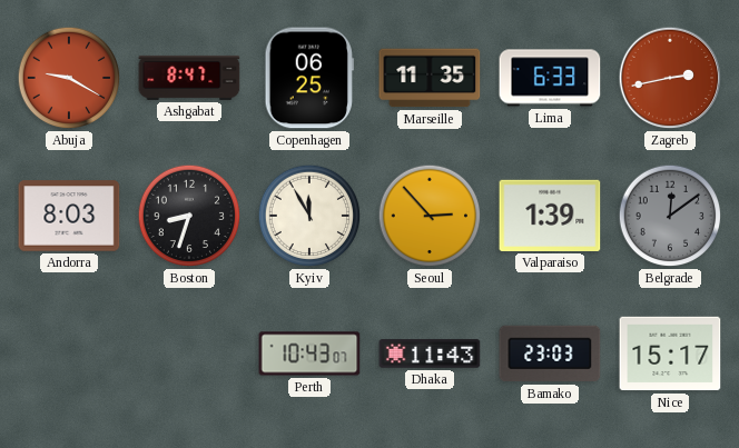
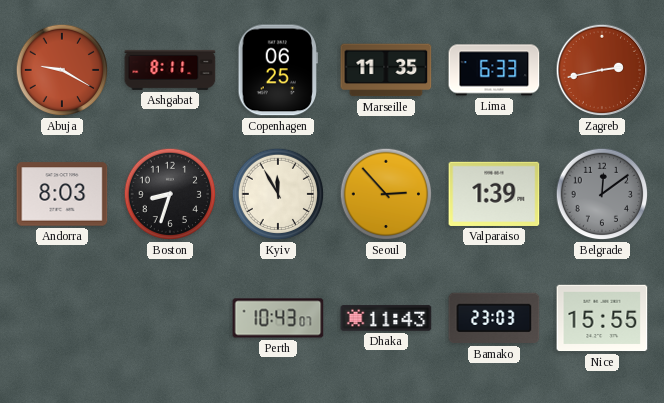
Ashgabat: 8:47 -> 8:11
Nice: 15:17 -> 15:55
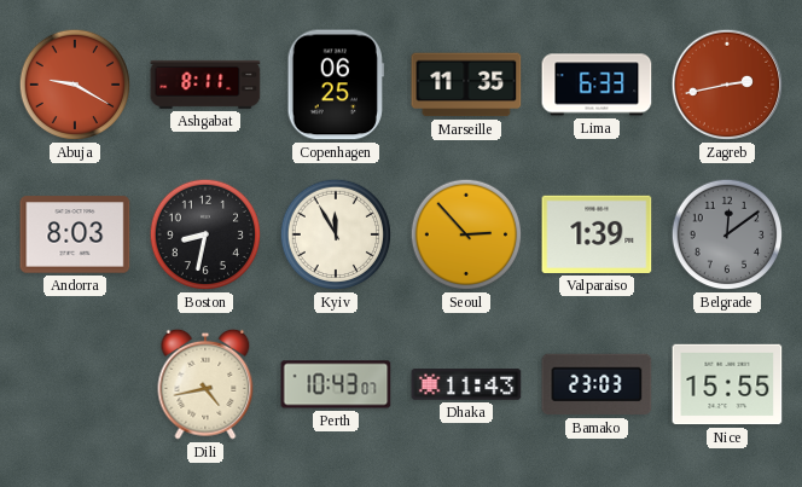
Boston: 8:33 -> 8:32
Dili: none -> 4:43
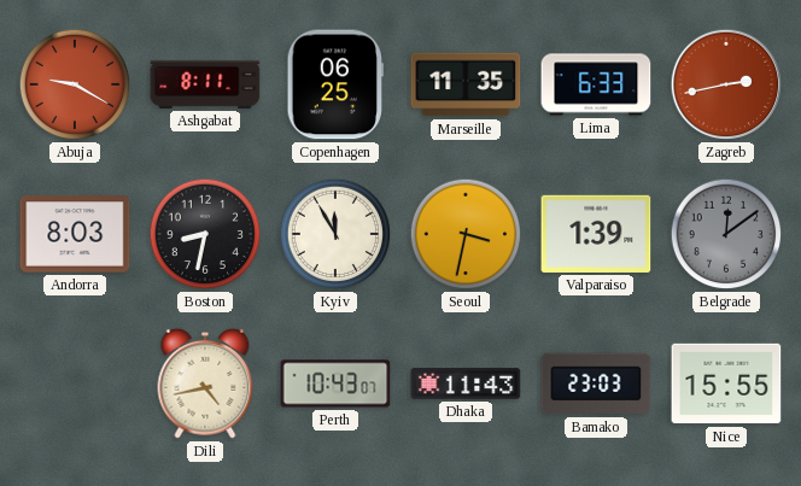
Seoul: 2:53 -> 3:32
